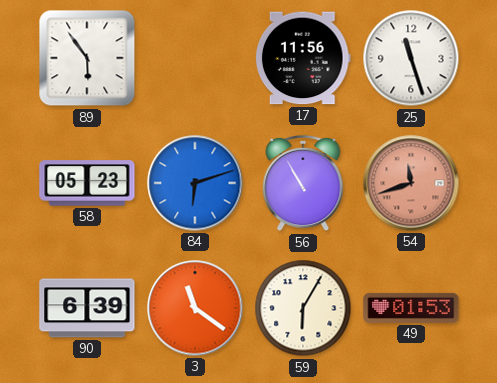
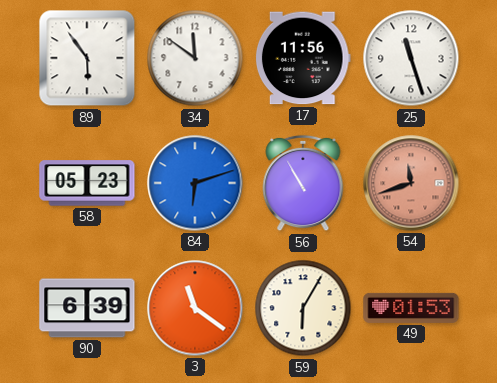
34: none -> 11:51
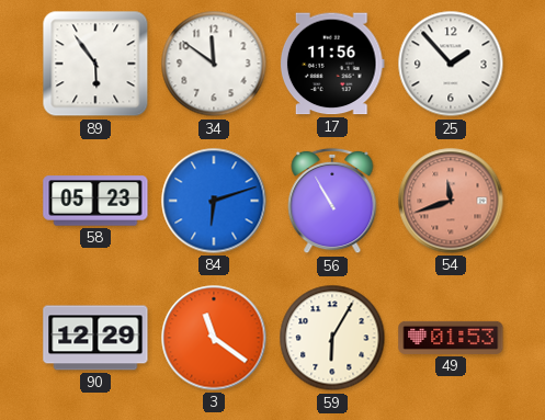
25: 11:27 -> 1:53
90: 6:39 -> 12:29
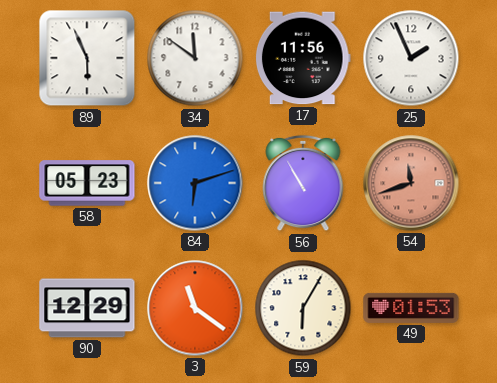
89: 5:54 -> 5:56
25: 1:53 -> 1:56
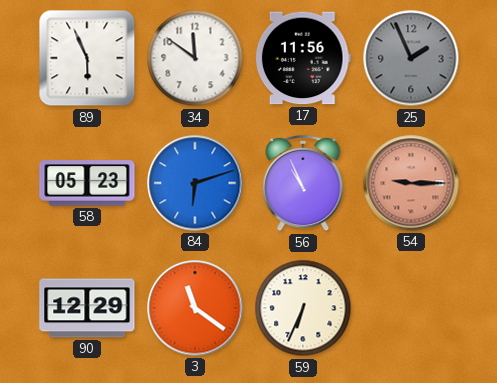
25 dial: white -> grey
56: 10:55 -> 10:56
54: 11:42 -> 9:15
59: 6:05 -> 6:34
49: 01:53 -> none
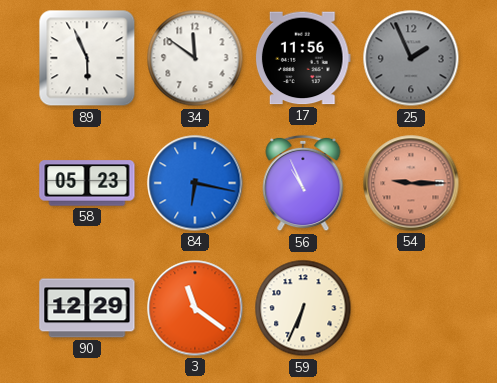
84: 6:12 -> 6:17
